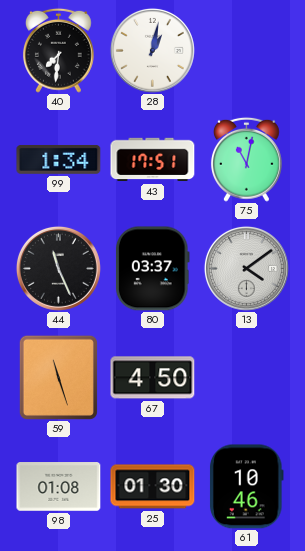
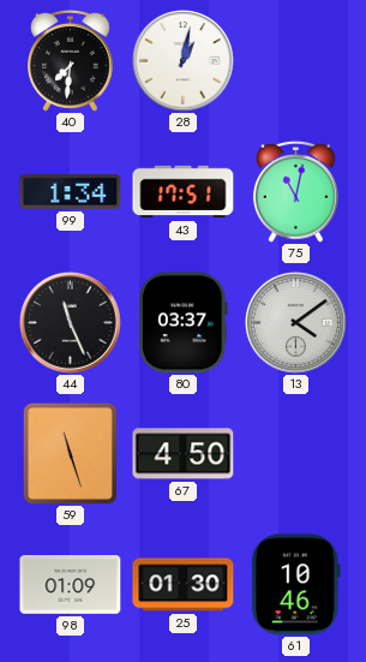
98: 01:08 -> 01:09
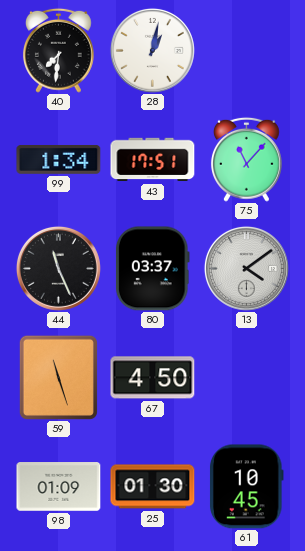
75: 11:02 -> 11:07
61: 10:46 -> 10:45
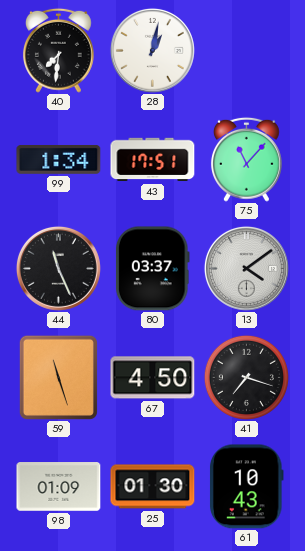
41: none -> 7:18
61: 10:45 -> 10:43
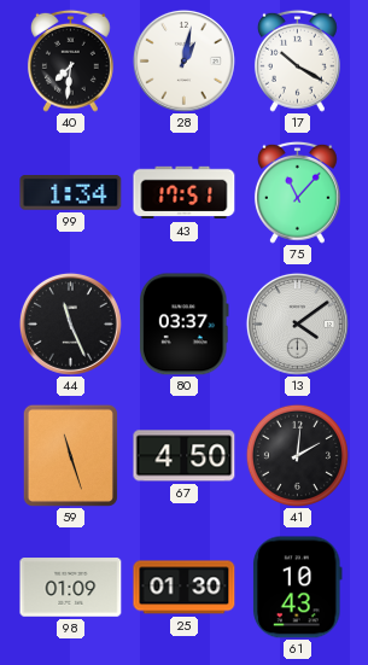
17: none -> 10:20
41: 7:18 -> 2:01
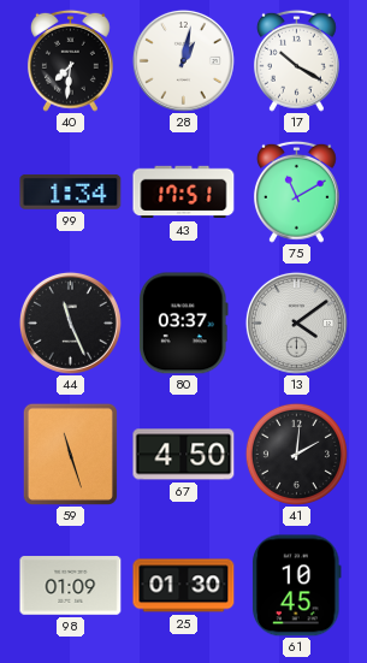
75: 11:07 -> 11:10
61: 10:43 -> 10:45
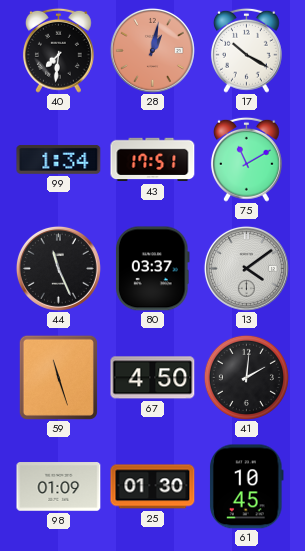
28 dial: white -> salmon
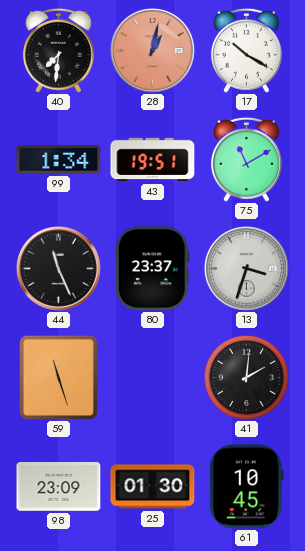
43: 17:51 -> 19:51
80: 03:37 -> 23:37
13: 4:09 -> 3:33
67: 4:50 -> none
98: 01:09 -> 23:09
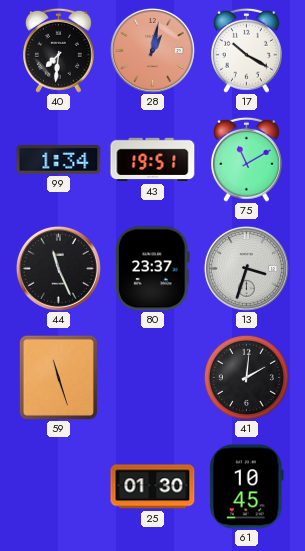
98: 23:09 -> none
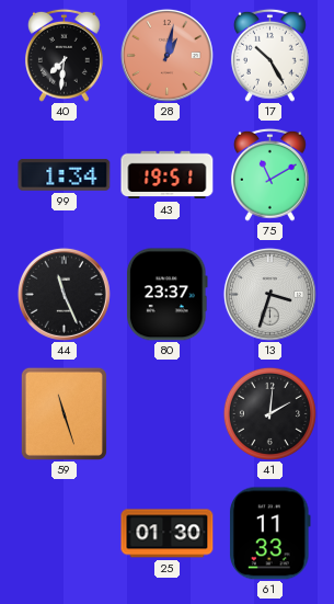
17: 10:20 -> 10:25
61: 10:45 -> 11:33
